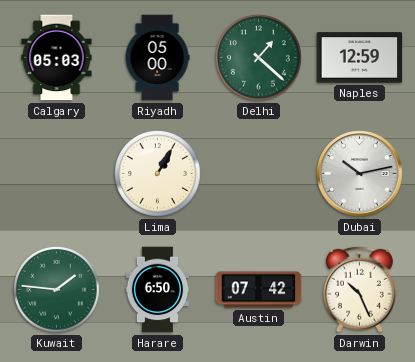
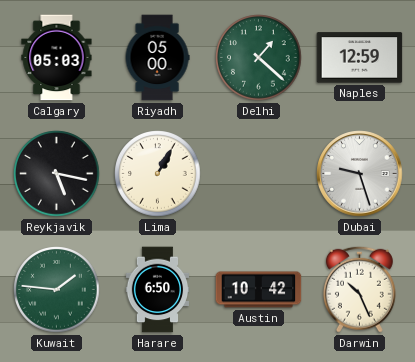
Reykjavik: none -> 5:17
Dubai: 10:13 -> 9:27
Austin: 07:42 -> 10:42
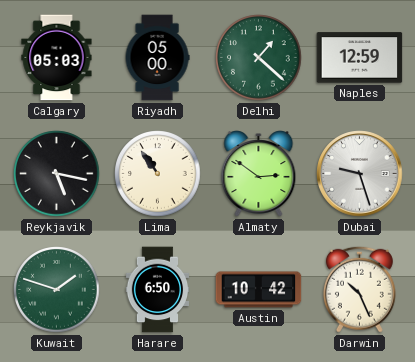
Lima: 1:05 -> 10:54
Almaty: none -> 2:51
Kuwait: 1:46 -> 1:48
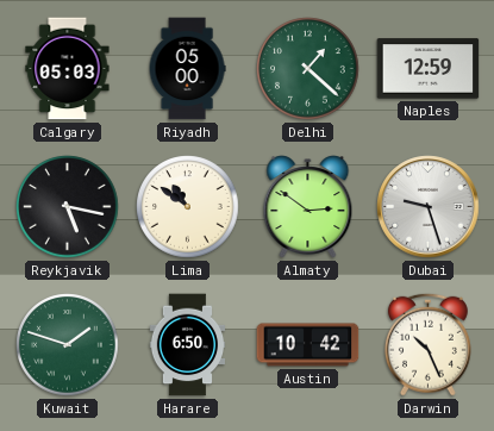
Lima: 10:54 -> 10:51
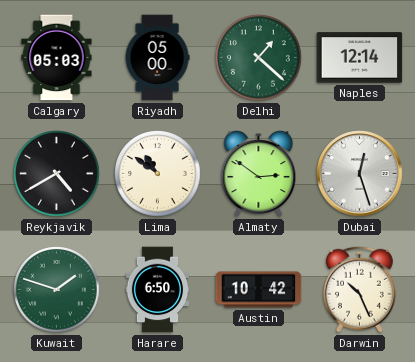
Naples: 12:59 -> 12:14
Reykjavik: 5:17 -> 4:40
Dubai: 9:27 -> 12:27
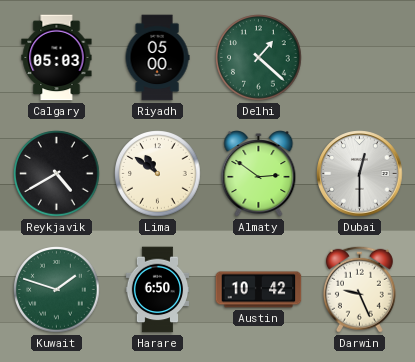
Naples: 12:14 -> none
Dubai: 12:27 -> 12:30
Darwin: 10:26 -> 9:26
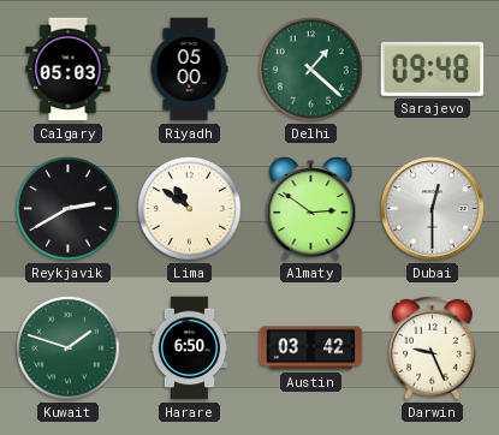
Sarajevo: none -> 09:48
Reykjavik: 4:40 -> 2:40
Austin: 10:42 -> 03:42
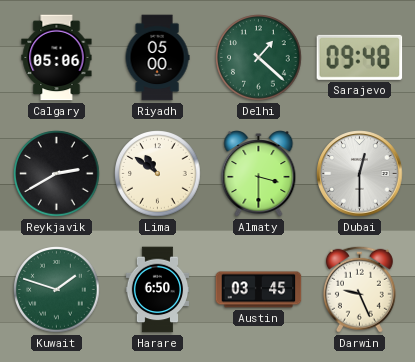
Calgary: 05:03 -> 05:06
Almaty: 2:51 -> 3:30
Austin: 03:42 -> 03:45
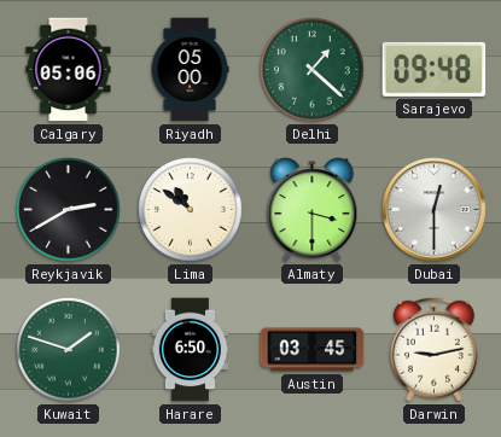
Darwin: 9:26 -> 9:13
